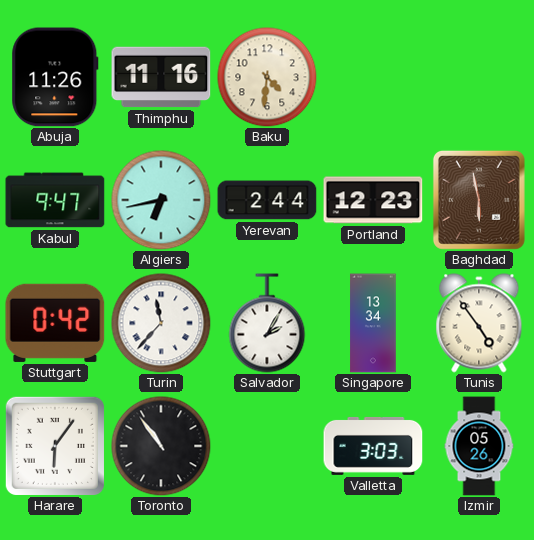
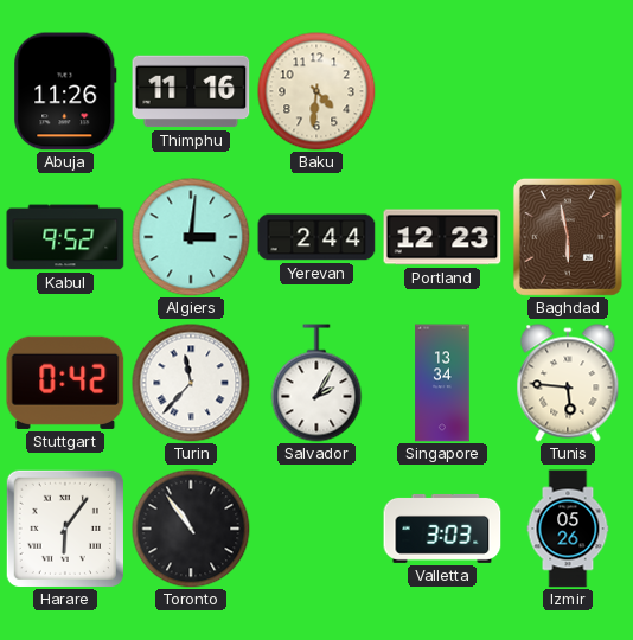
Kabul: 9:47 -> 9:52
Algiers: 6:43 -> 3:01
Tunis: 4:54 -> 5:46
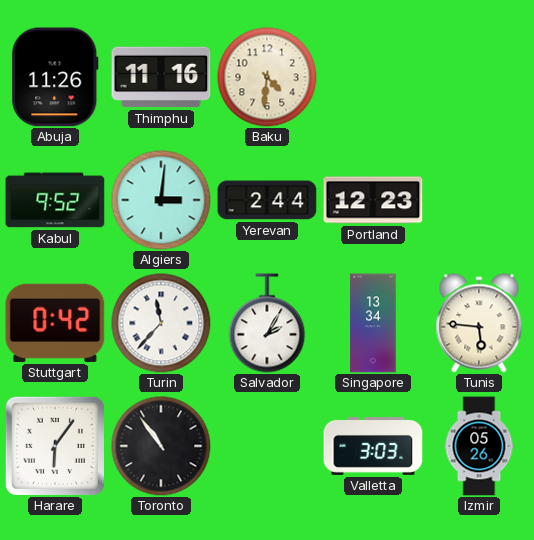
Baghdad: 5:58 -> none
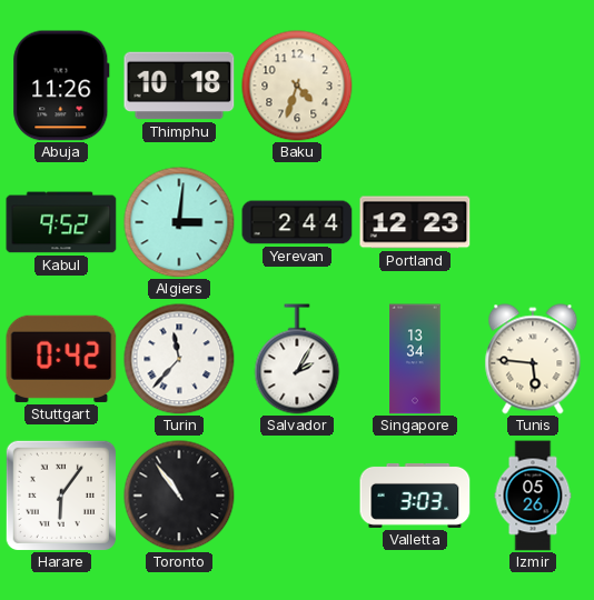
Thimphu: 11:16 -> 10:18
Baku: 4:31 -> 4:33
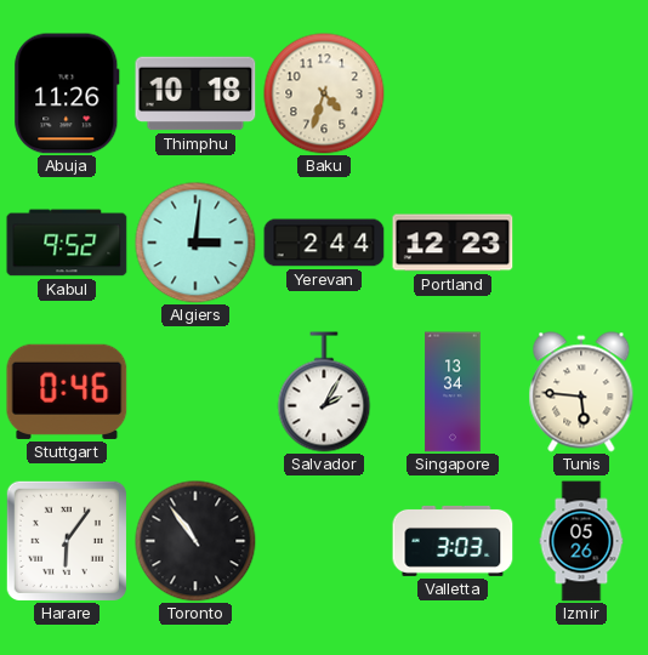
Stuttgart: 0:42 -> 0:46
Turin: 11:37 -> none
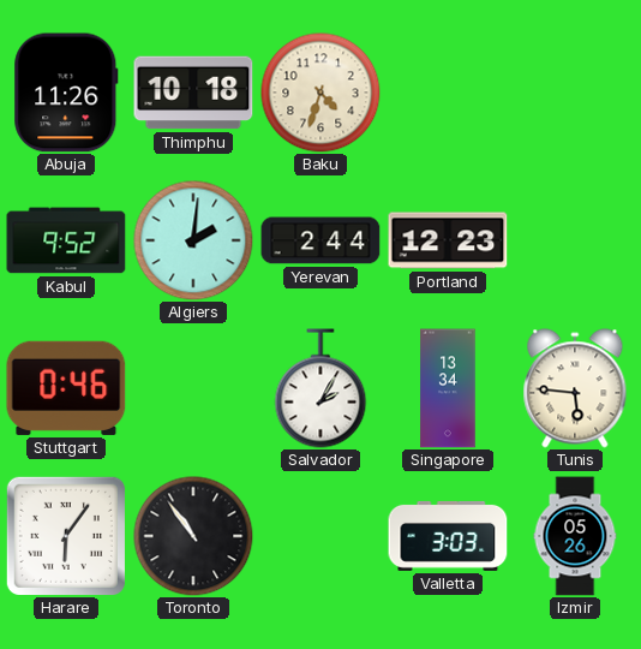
Algiers: 3:01 -> 2:01
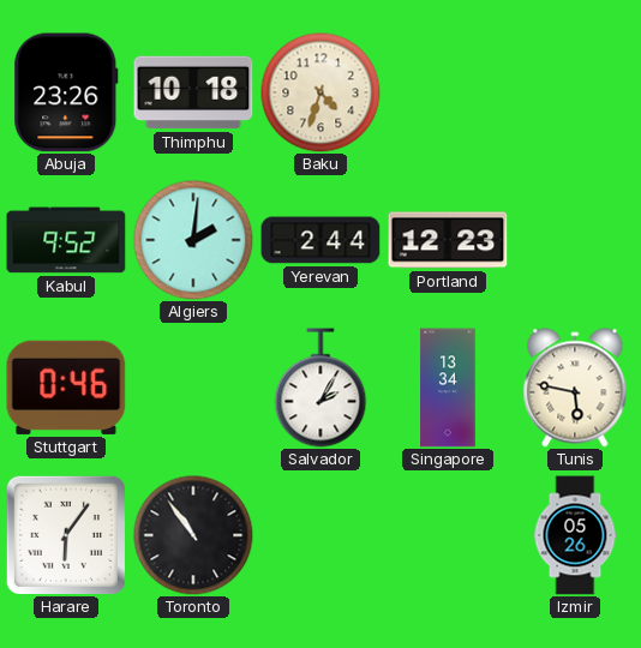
Abuja: 11:26 -> 23:26
Tunis: 5:46 -> 5:47
Valletta: 3:03 -> none
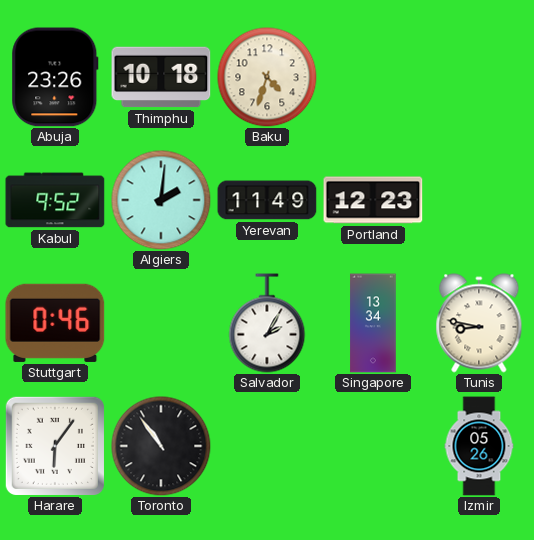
Yerevan: 2:44 -> 11:49
Tunis: 5:47 -> 8:47
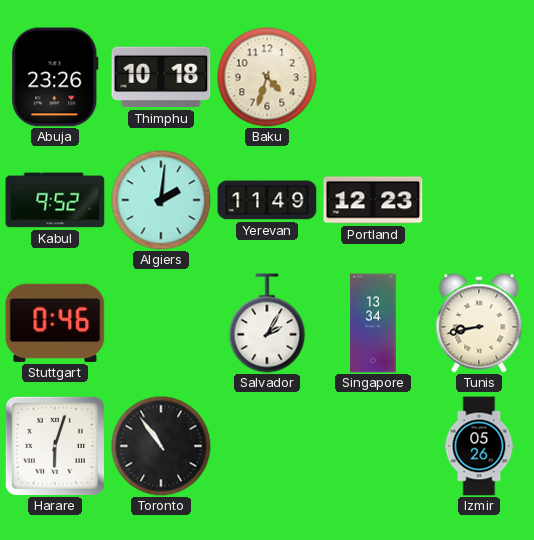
Tunis: 8:47 -> 8:43
Harare: 6:06 -> 6:03
